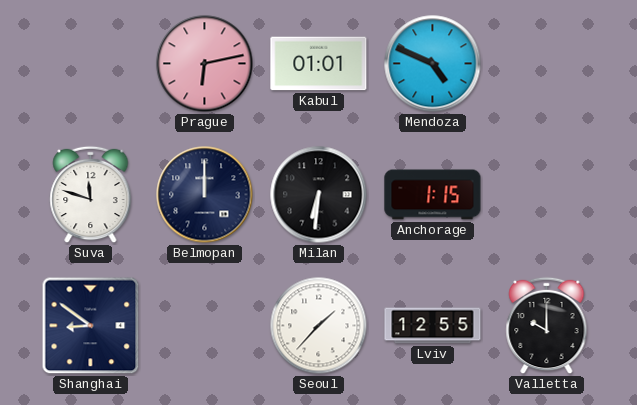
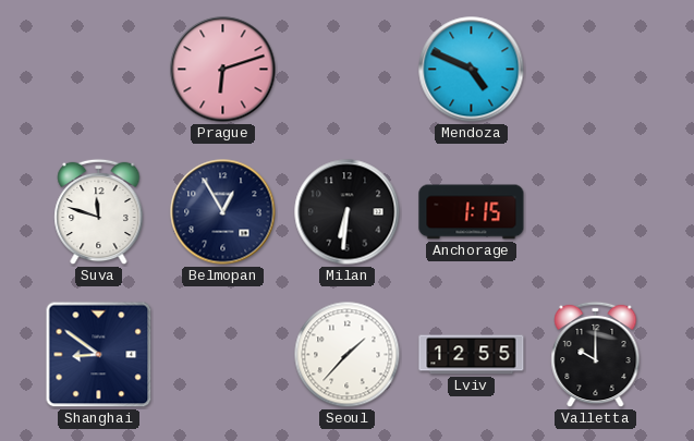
Prague: 6:13 -> 6:12
Kabul: 01:01 -> none
Belmopan: 12:00 -> 12:55
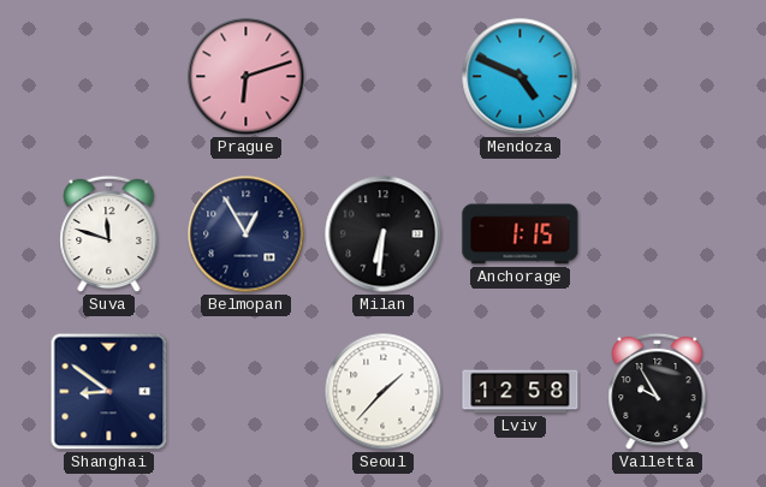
Lviv: 12:55 -> 12:58
Valletta: 10:00 -> 9:55
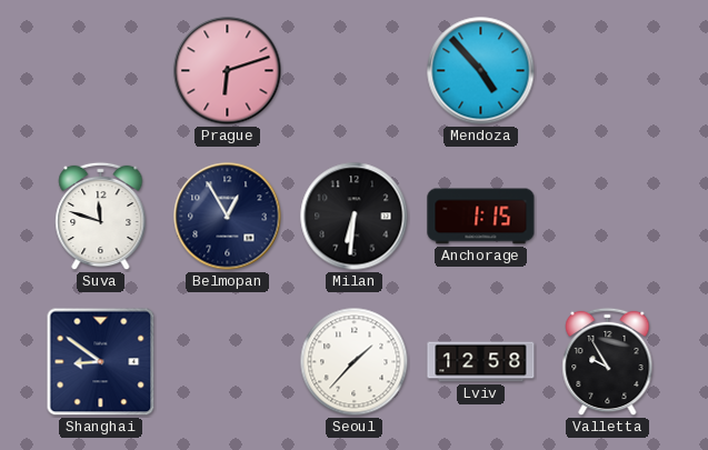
Mendoza: 4:49 -> 4:53
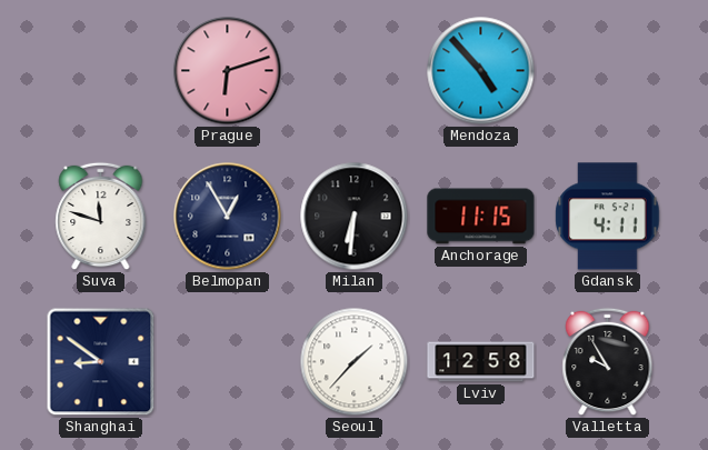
Anchorage: 1:15 -> 11:15
Gdansk: none -> 4:11
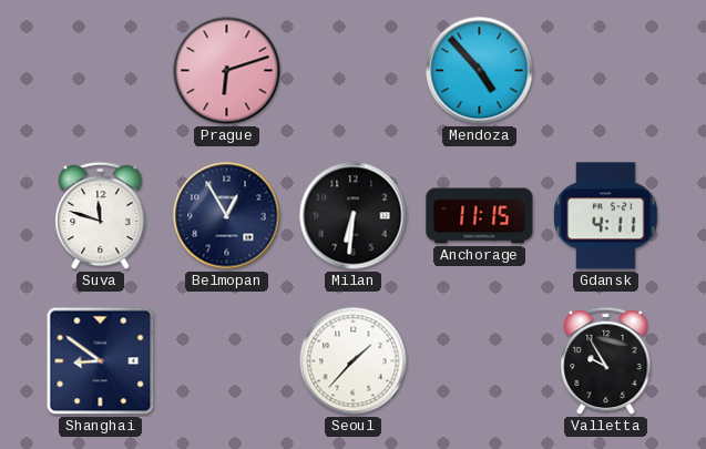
Lviv: 12:58 -> none
